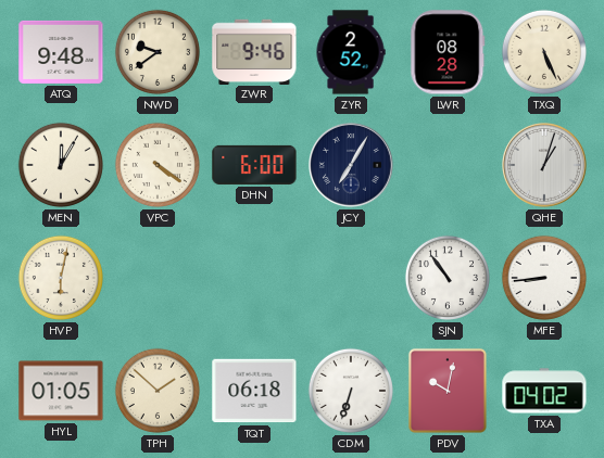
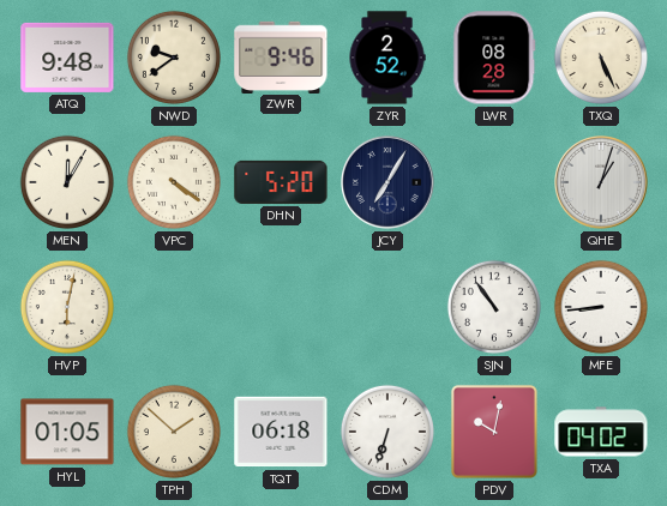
DHN: 6:00 -> 5:20
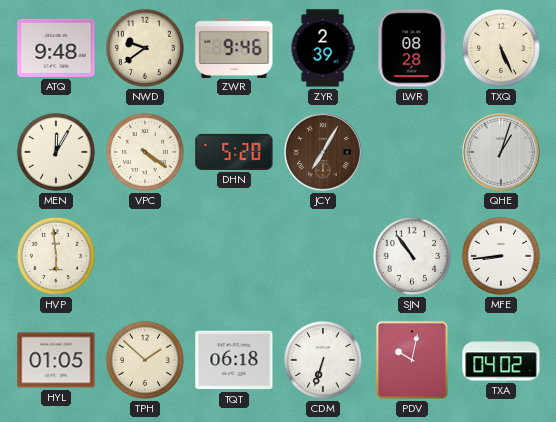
ZYR: 2:52 -> 2:39
JCY dial: navy -> brown
HVP: 6:02 -> 5:59
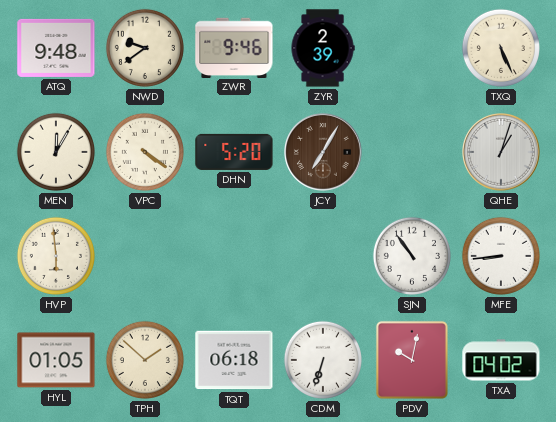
LWR: 08:28 -> none
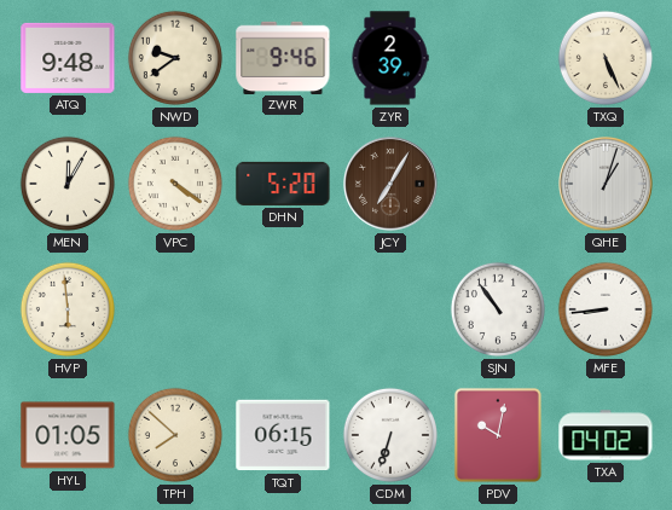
TPH: 1:52 -> 7:52
TQT: 06:18 -> 06:15
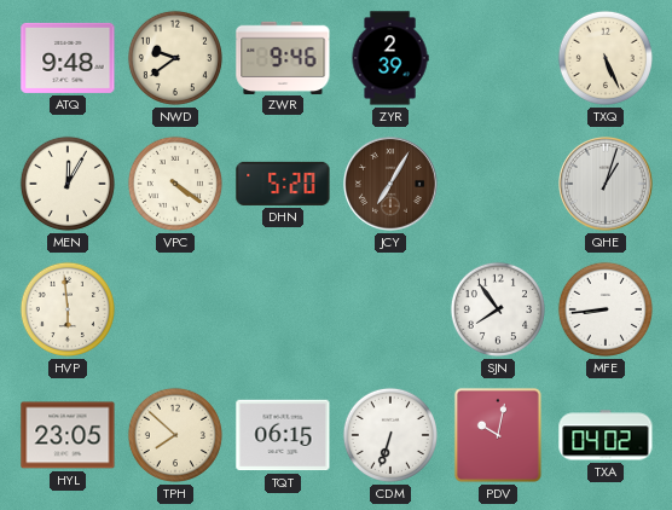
SJN: 10:54 -> 7:54
HYL: 01:05 -> 23:05
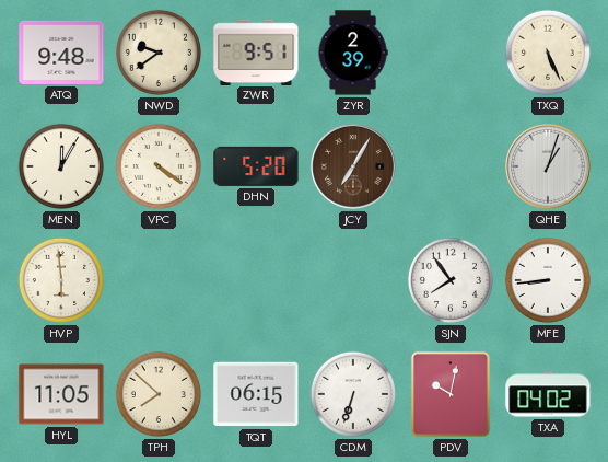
ZWR: 9:46 -> 9:51
HYL: 23:05 -> 11:05
